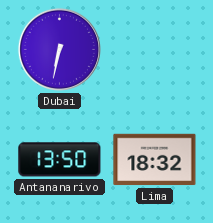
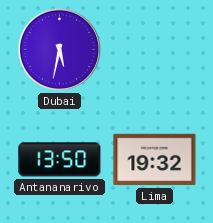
Dubai: 6:32 -> 5:32
Lima: 18:32 -> 19:32
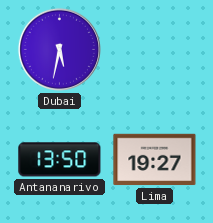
Lima: 19:32 -> 19:27
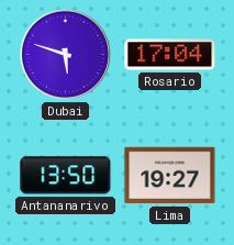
Dubai: 5:32 -> 5:48
Rosario: none -> 17:04
